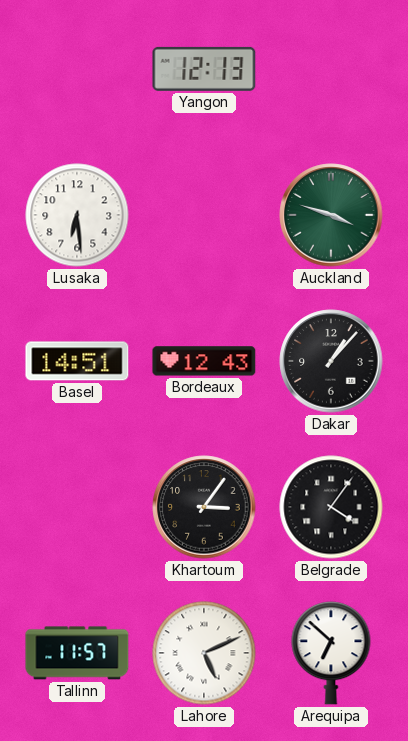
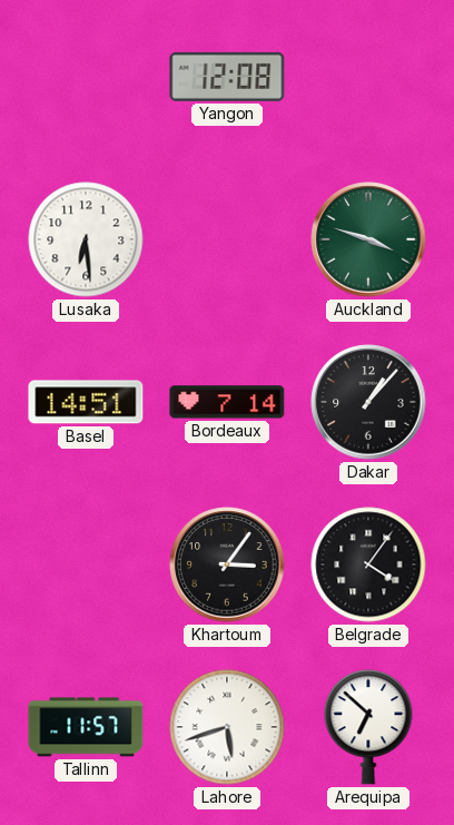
Yangon: 12:13 -> 12:08
Bordeaux: 12:43 -> 7:14
Lahore: 5:11 -> 5:42
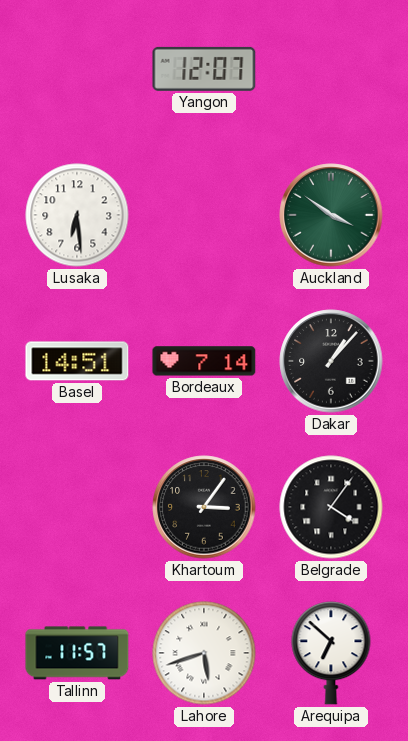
Yangon: 12:08 -> 12:07
Auckland: 3:48 -> 3:51
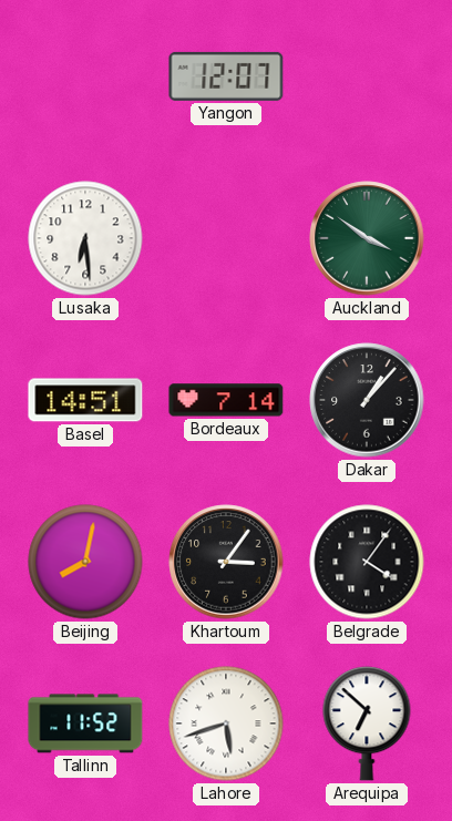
Beijing: none -> 8:02
Tallinn: 11:57 -> 11:52
